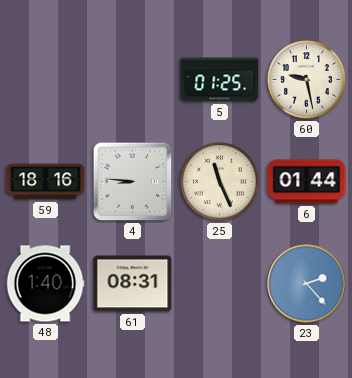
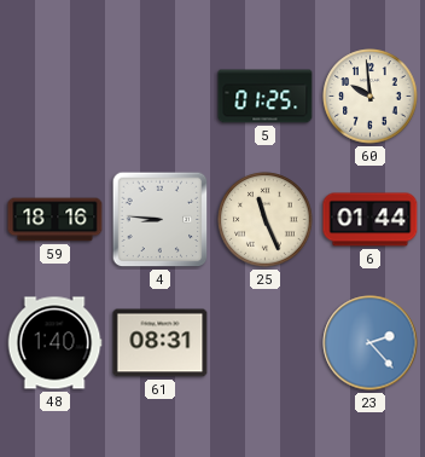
60: 9:28 -> 9:59
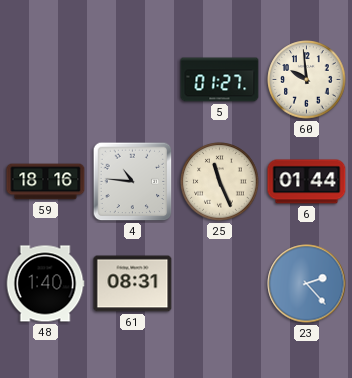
5: 01:25 -> 01:27
4: 8:46 -> 10:46
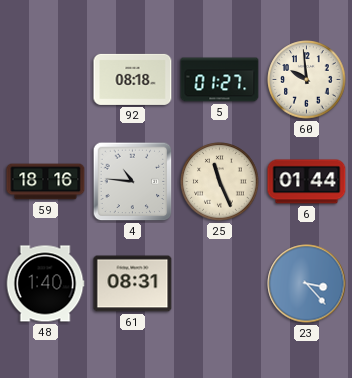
92: none -> 08:18
23: 2:23 -> 3:23
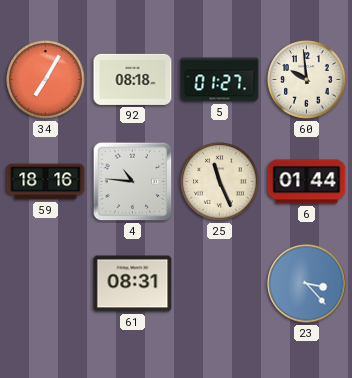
34: none -> 7:05
48: 1:40 -> none
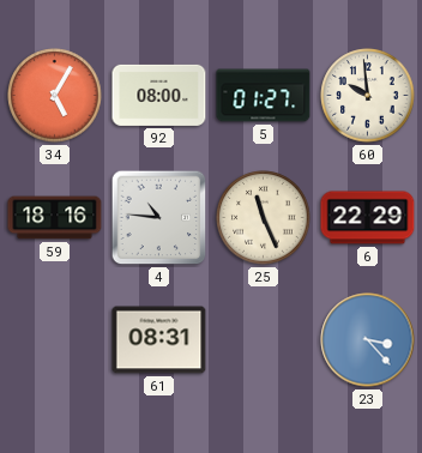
34: 7:05 -> 5:05
92: 08:18 -> 08:00
6: 01:44 -> 22:29
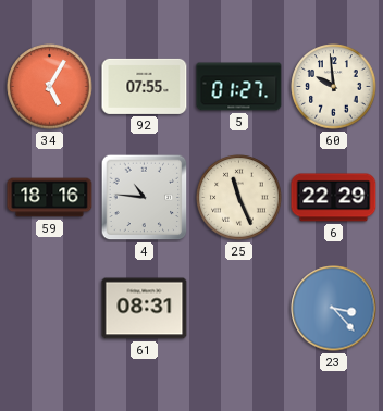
92: 08:00 -> 07:55
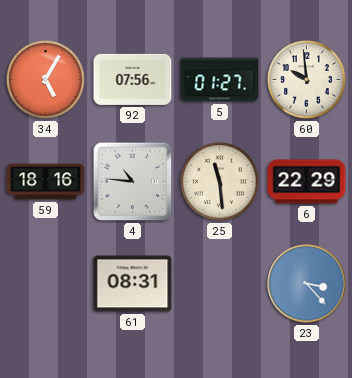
92: 07:55 -> 07:56
25: 11:26 -> 11:29
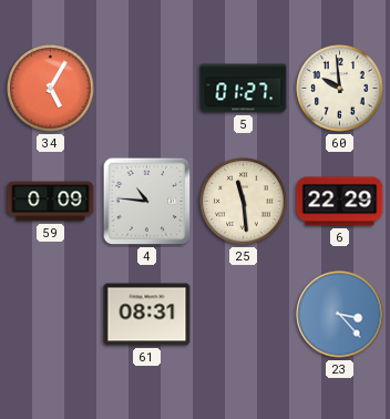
92: 07:56 -> none
59: 18:16 -> 0:09
